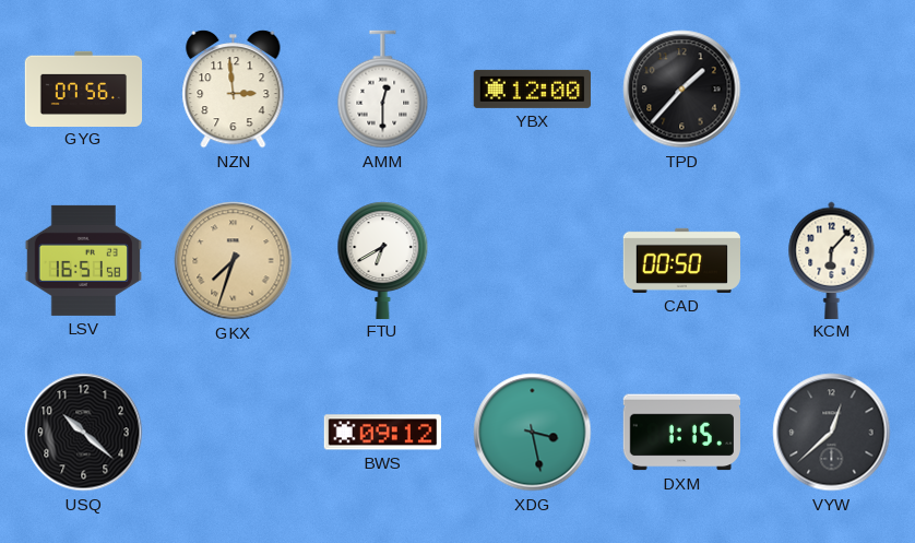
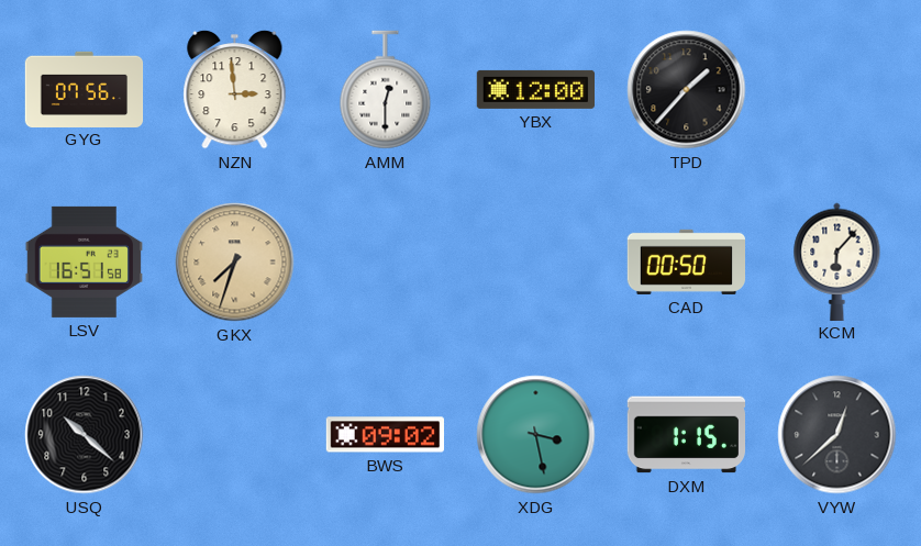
FTU: 6:40 -> none
BWS: 09:12 -> 09:02
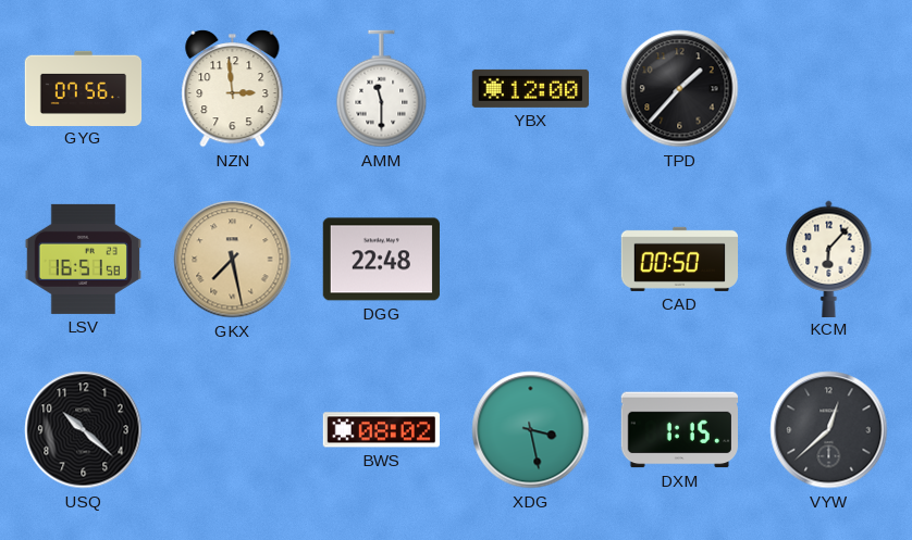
AMM: 12:30 -> 11:30
GKX: 7:33 -> 7:28
DGG: none -> 22:48
BWS: 09:02 -> 08:02
